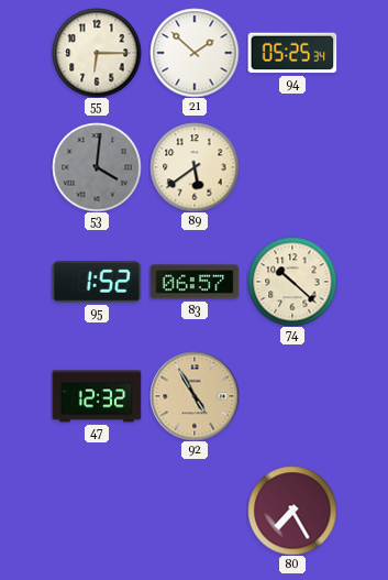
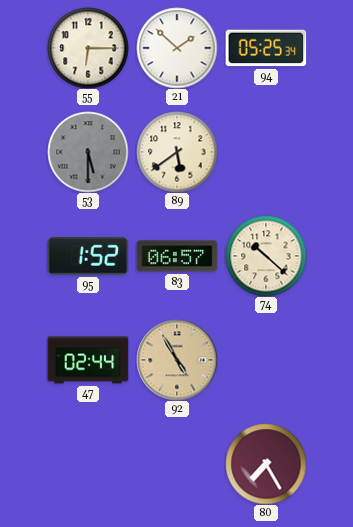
53: 4:01 -> 5:30
47: 12:32 -> 02:44
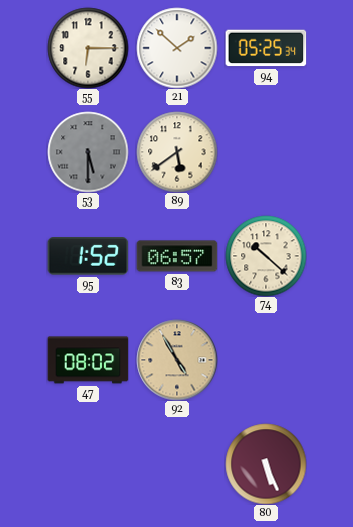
47: 02:44 -> 08:02
80: 7:25 -> 5:26
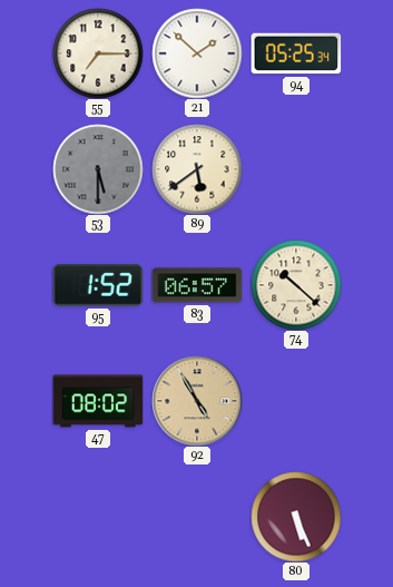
55: 6:15 -> 7:15
